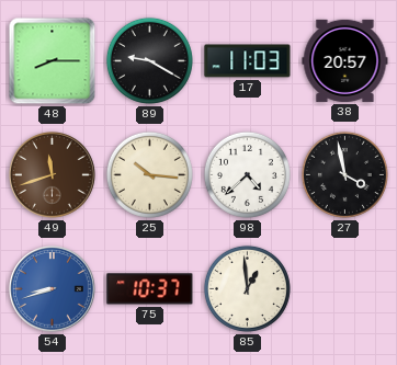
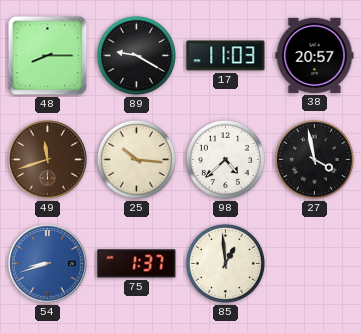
75: 10:37 -> 1:37
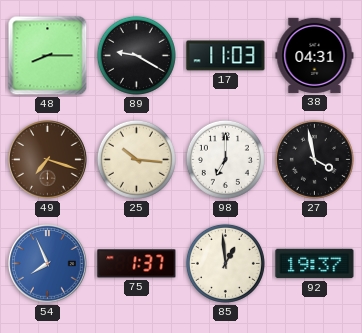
38: 20:57 -> 04:31
49: 11:42 -> 7:18
98: 4:38 -> 7:00
54: 8:42 -> 7:56
92: none -> 19:37
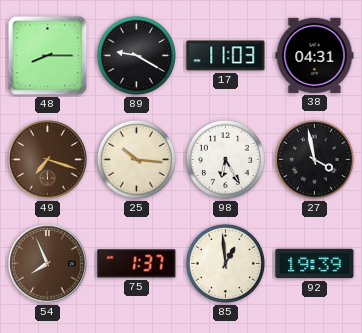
98: 7:00 -> 6:25
54 dial: blue -> brown
92: 19:37 -> 19:39
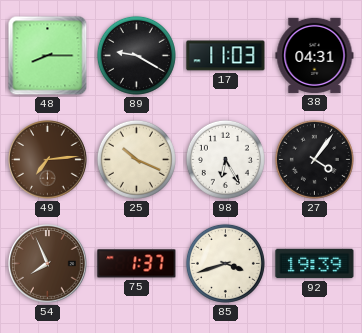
49: 7:18 -> 7:14
25: 10:16 -> 10:19
27: 3:58 -> 4:06
85: 12:59 -> 3:42
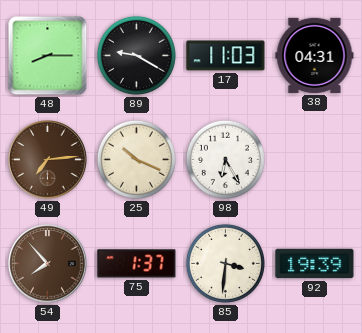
27: 4:06 -> none
54: 7:56 -> 7:53
85: 3:42 -> 3:31
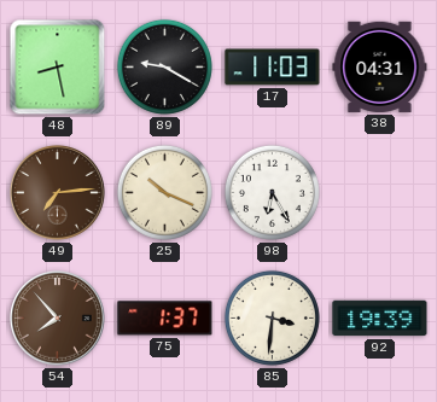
48: 8:15 -> 8:28
